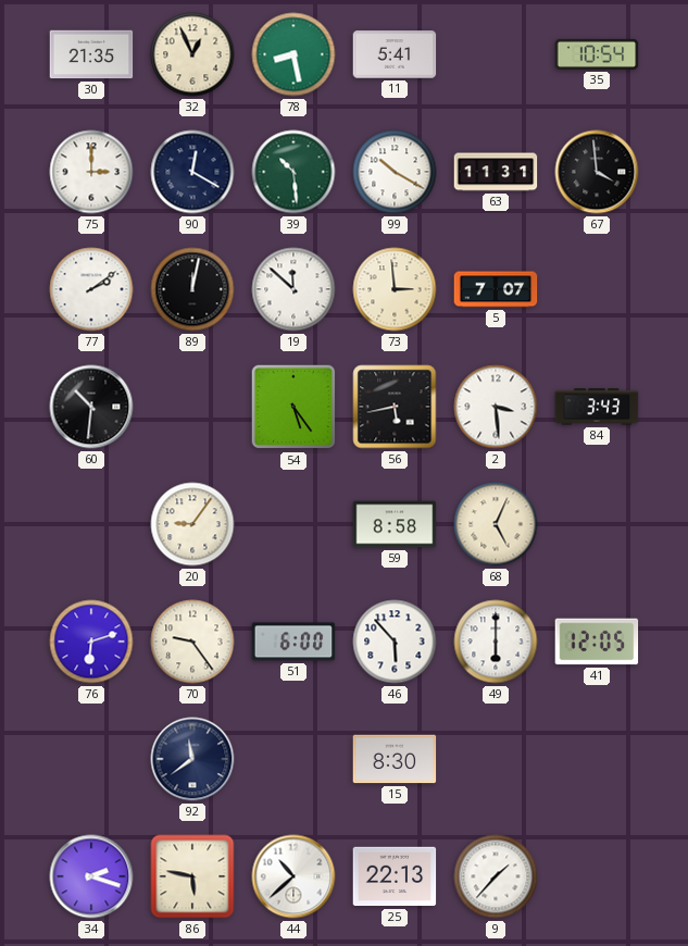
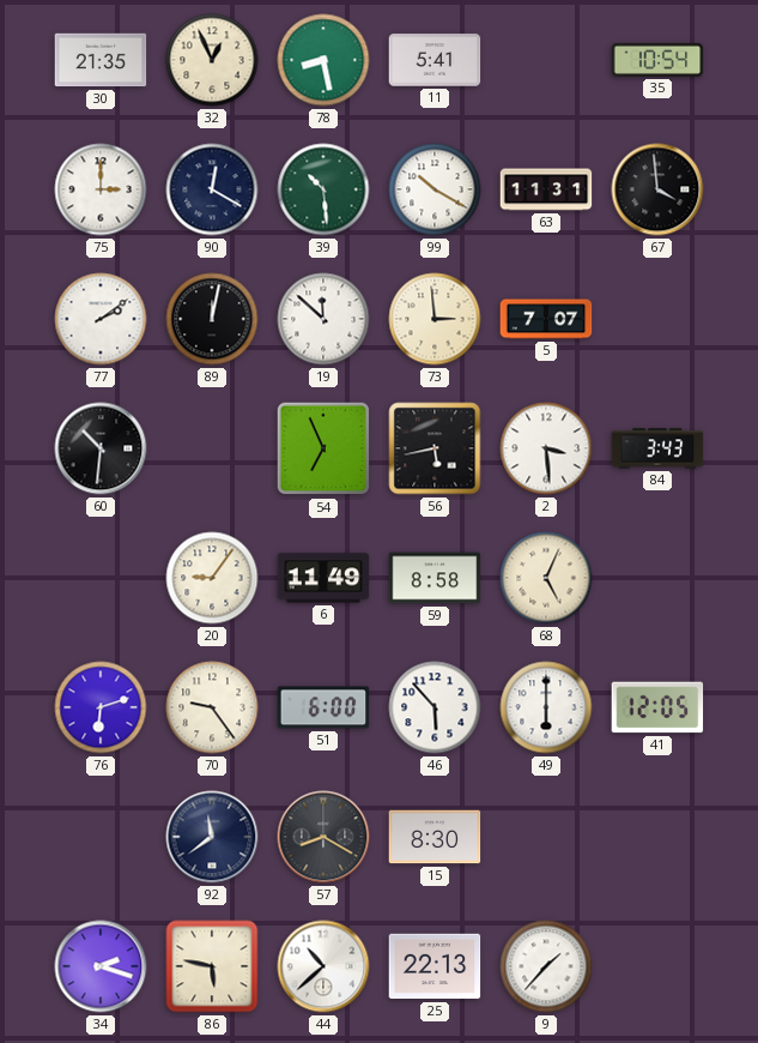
54: 5:24 -> 6:56
6: none -> 11:49
57: none -> 8:20
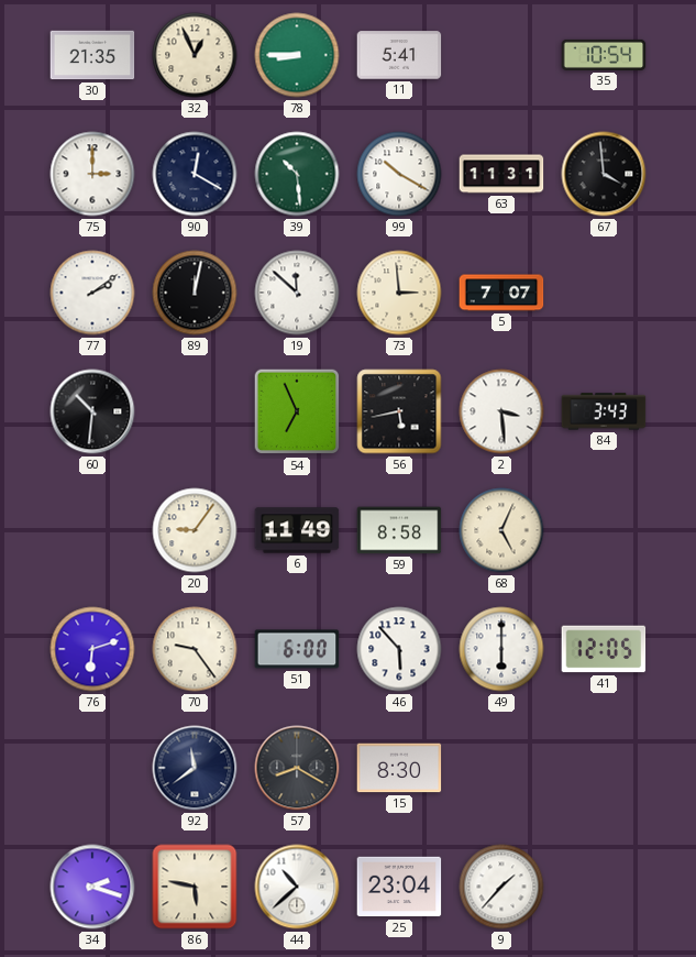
78: 8:28 -> 8:45
25: 22:13 -> 23:04
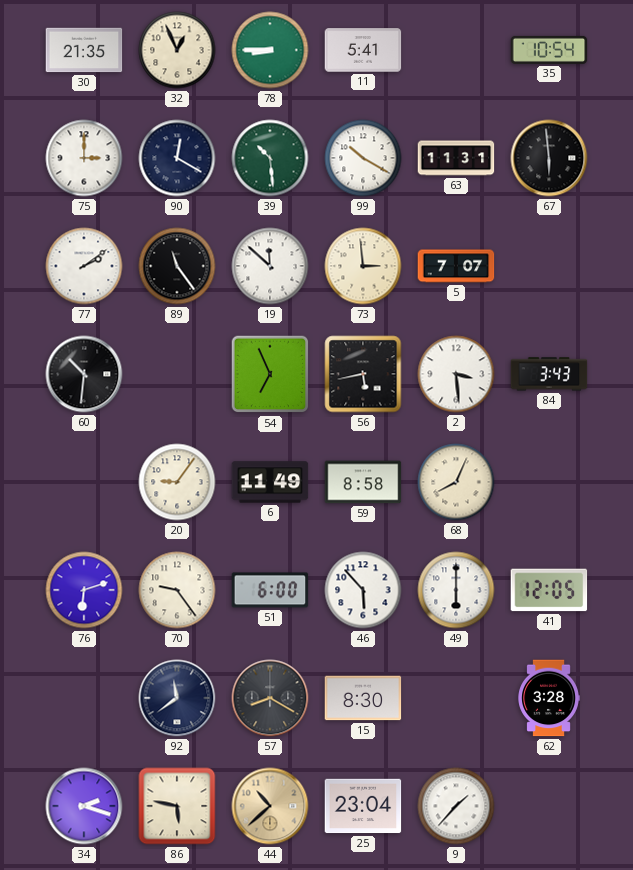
67: 3:59 -> 5:59
89: 12:02 -> 11:24
68: 5:04 -> 8:04
62: none -> 3:28
44 dial: white -> champagne
